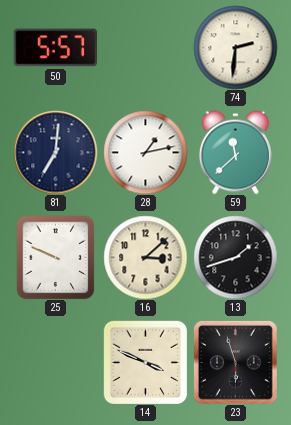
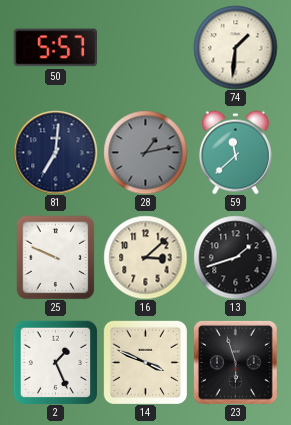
74: 2:31 -> 1:31
28 dial: white -> grey
2: none -> 1:26
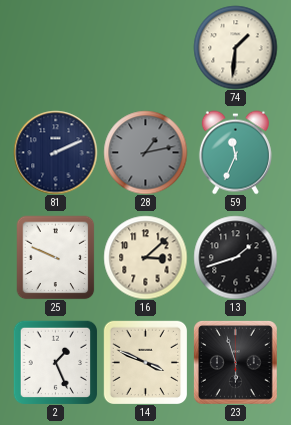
50: 5:57 -> none
81: 7:01 -> 2:11
59: 11:38 -> 11:34
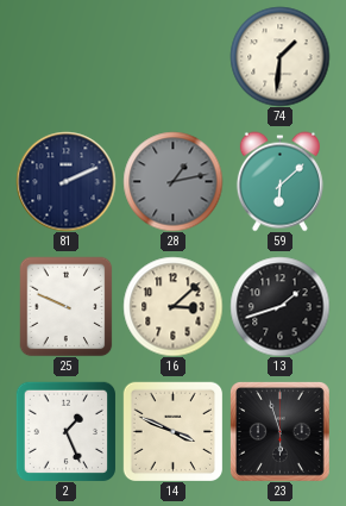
59: 11:34 -> 6:08
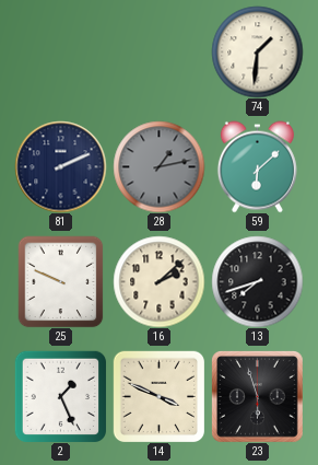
16: 3:08 -> 2:08
13: 1:42 -> 7:42
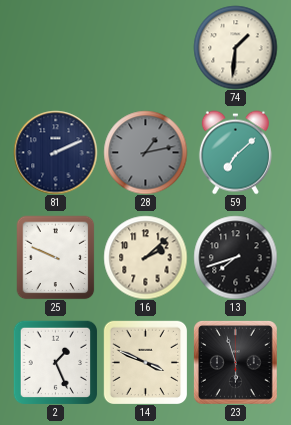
59: 6:08 -> 7:08
